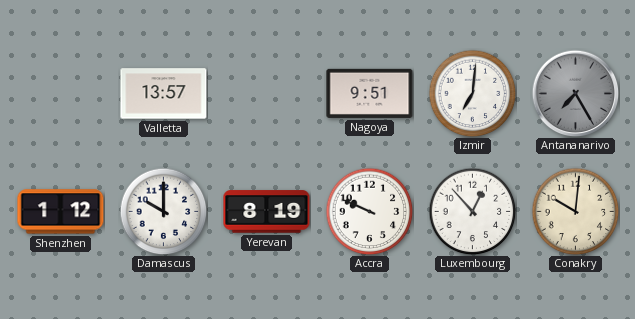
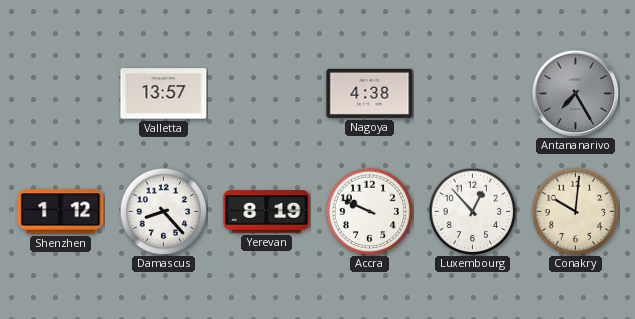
Nagoya: 9:51 -> 4:38
Izmir: 7:01 -> none
Damascus: 10:00 -> 8:23
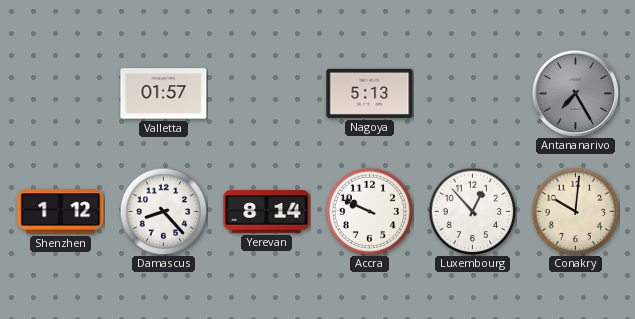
Valletta: 13:57 -> 01:57
Nagoya: 4:38 -> 5:13
Yerevan: 8:19 -> 8:14
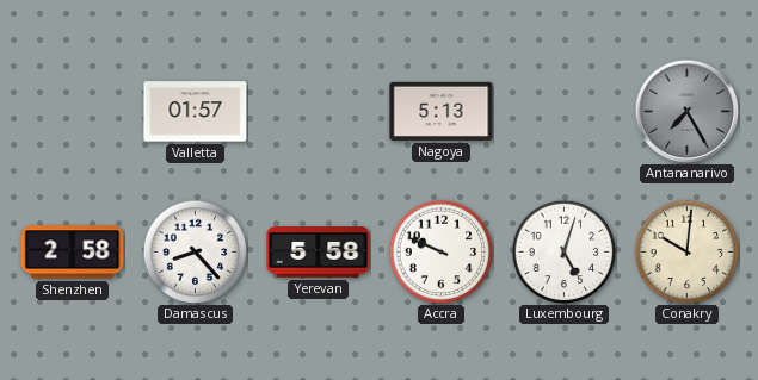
Shenzhen: 1:12 -> 2:58
Yerevan: 8:14 -> 5:58
Luxembourg: 12:53 -> 5:03
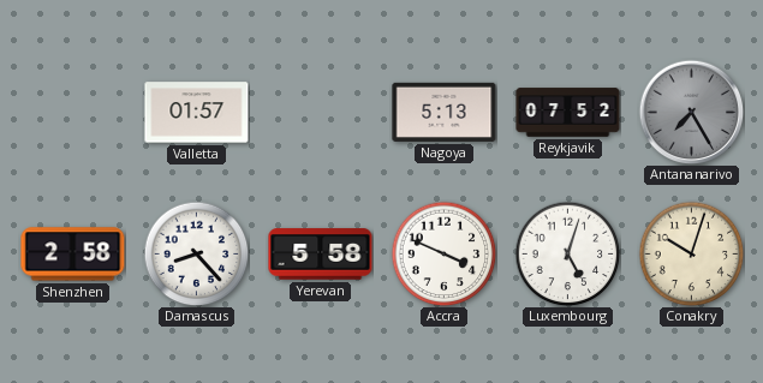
Reykjavik: none -> 07:52
Accra: 9:49 -> 3:49
Conakry: 10:01 -> 10:03
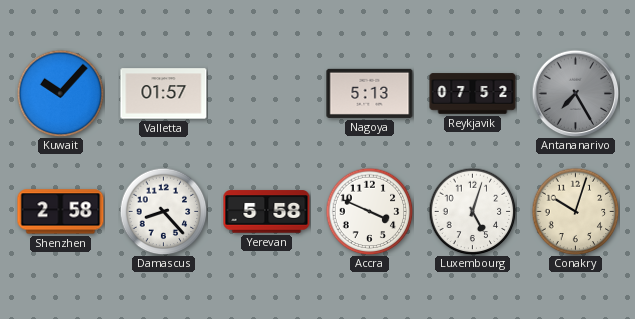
Kuwait: none -> 10:07
